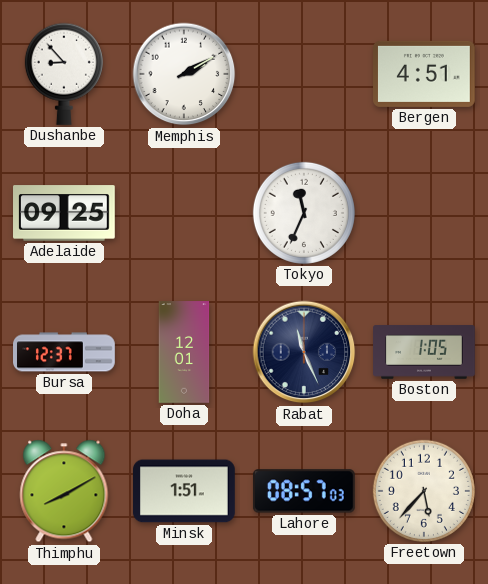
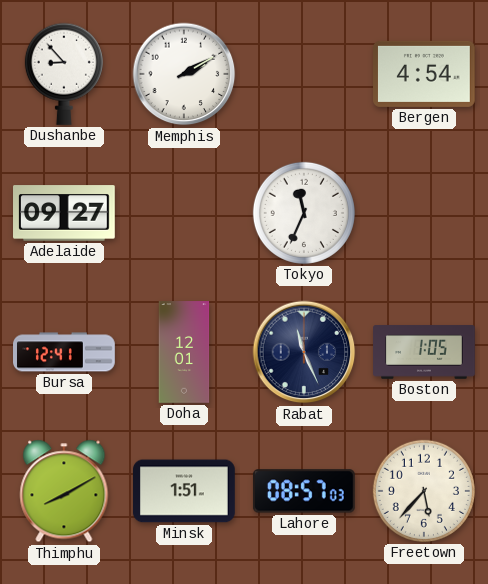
Bergen: 4:51 -> 4:54
Adelaide: 09:25 -> 09:27
Bursa: 12:37 -> 12:41
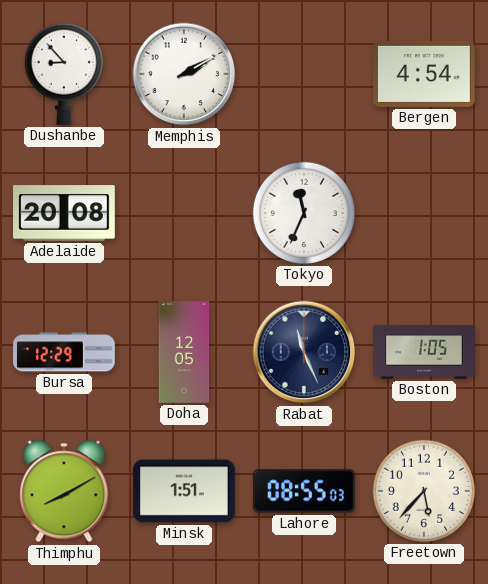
Adelaide: 09:27 -> 20:08
Bursa: 12:41 -> 12:29
Doha: 12:01 -> 12:05
Lahore: 08:57 -> 08:55
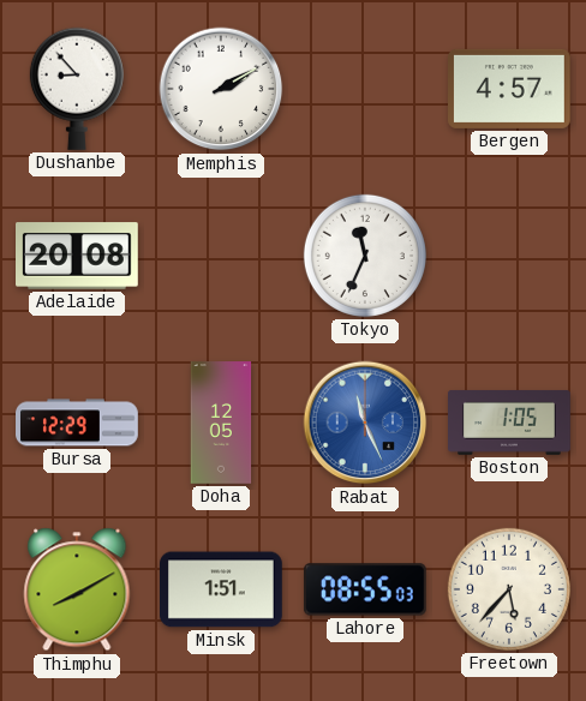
Bergen: 4:54 -> 4:57
Rabat dial: navy -> blue
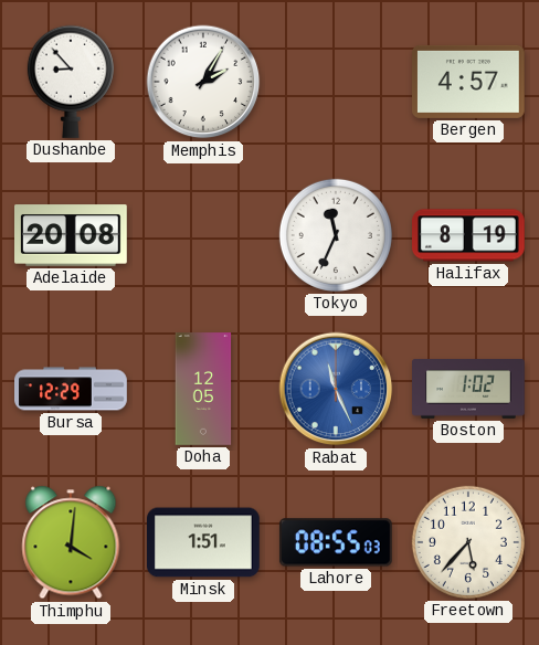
Memphis: 2:10 -> 2:05
Halifax: none -> 8:19
Boston: 1:05 -> 1:02
Thimphu: 8:10 -> 4:01
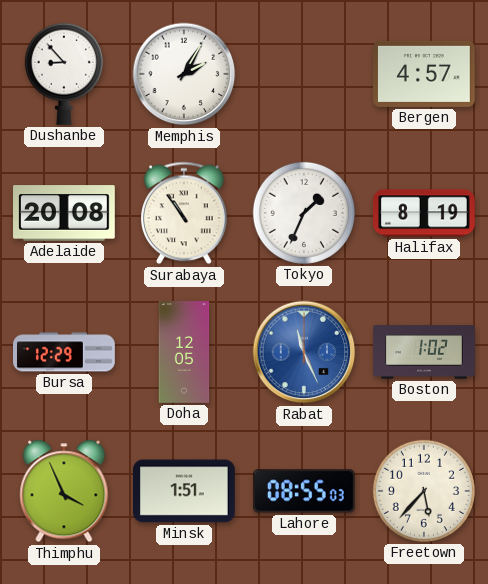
Surabaya: none -> 10:54
Tokyo: 11:34 -> 1:34
Thimphu: 4:01 -> 3:56
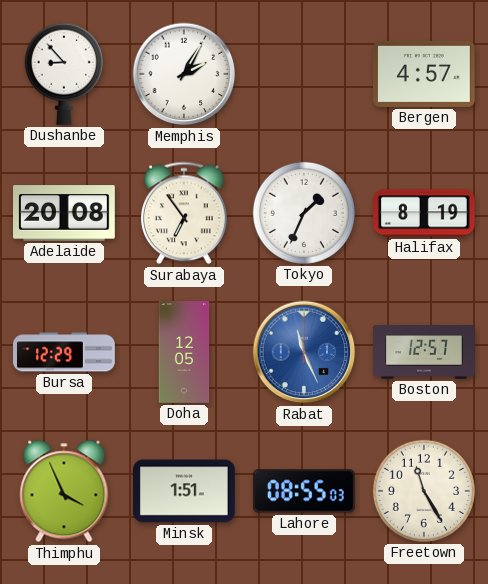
Surabaya: 10:54 -> 6:54
Boston: 1:02 -> 12:57
Freetown: 5:37 -> 11:25
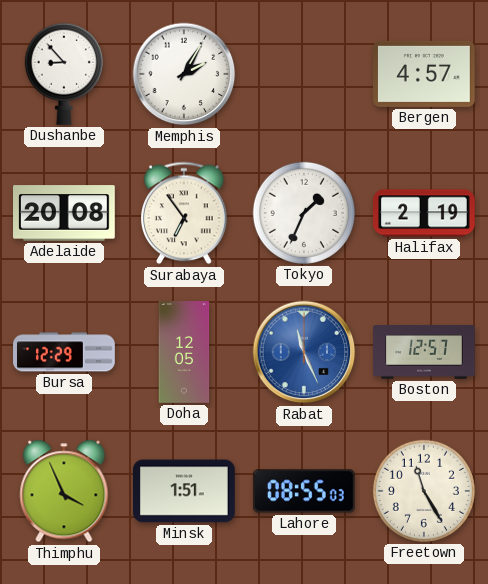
Halifax: 8:19 -> 2:19
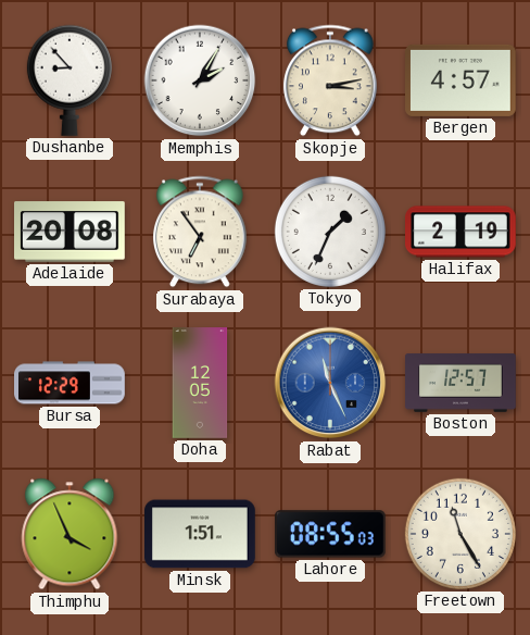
Skopje: none -> 3:13
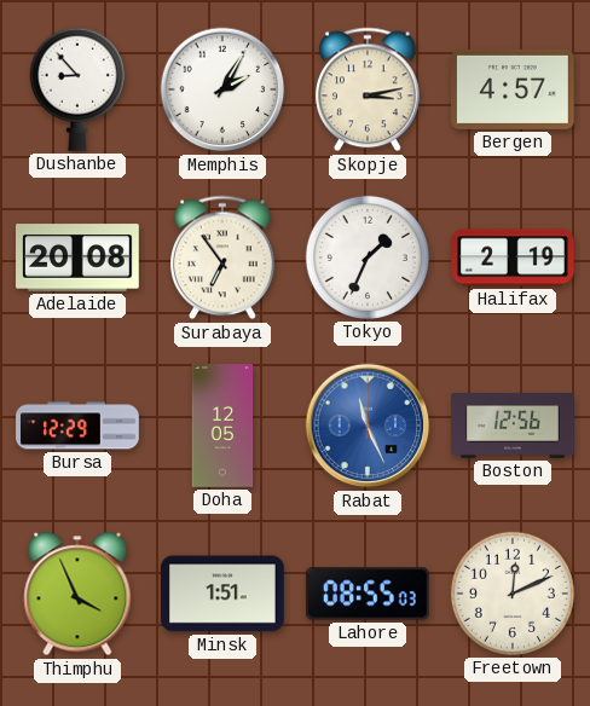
Boston: 12:57 -> 12:56
Freetown: 11:25 -> 12:11
